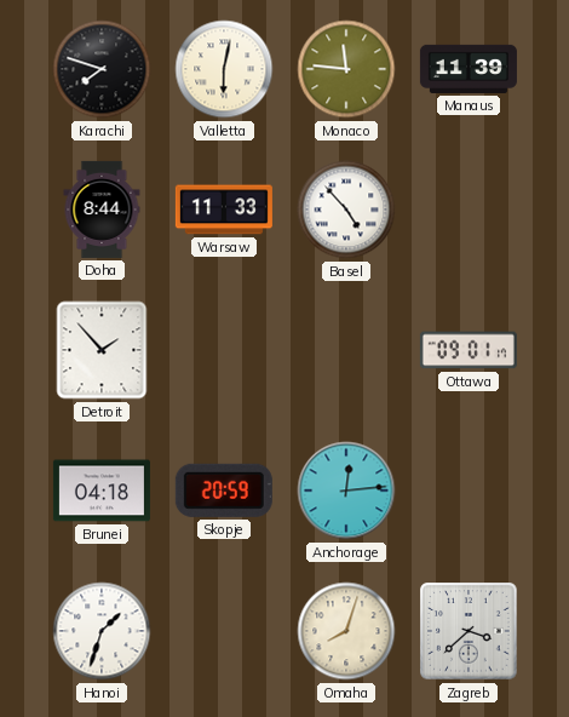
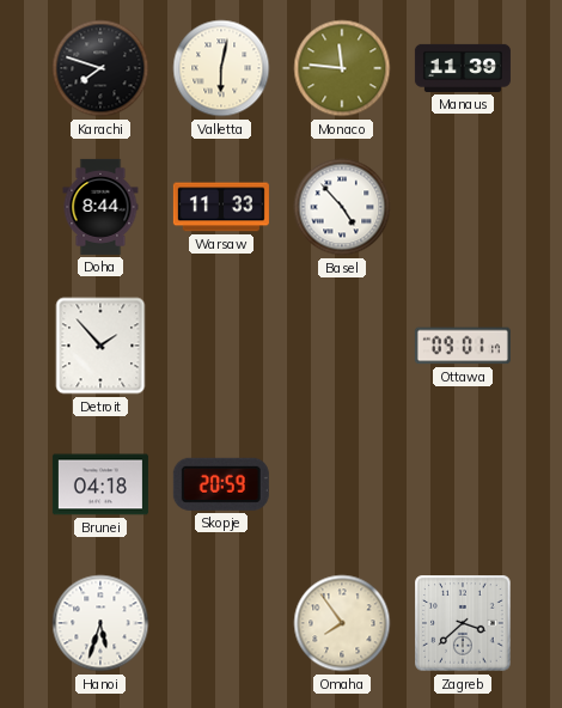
Anchorage: 12:14 -> none
Hanoi: 1:33 -> 5:33
Omaha: 8:03 -> 7:54
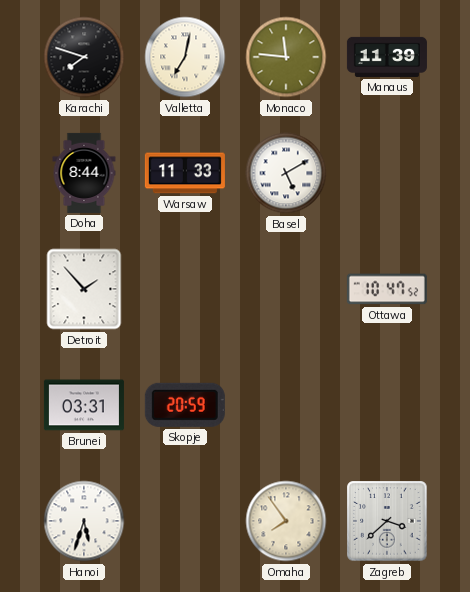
Valletta: 6:02 -> 7:02
Basel: 4:53 -> 5:10
Ottawa: 09:01 -> 10:47
Brunei: 04:18 -> 03:31
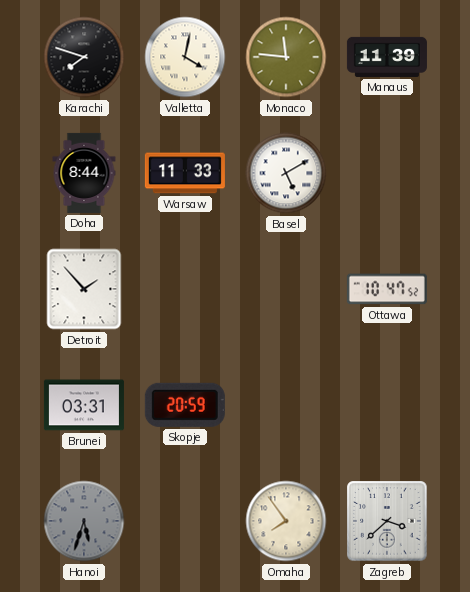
Valletta: 7:02 -> 4:02
Hanoi dial: white -> grey
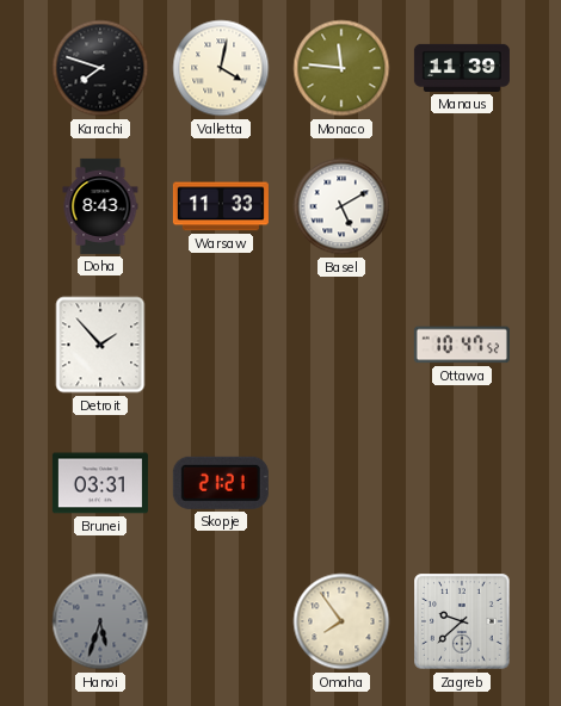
Doha: 8:44 -> 8:43
Skopje: 20:59 -> 21:21
Zagreb: 3:38 -> 9:38
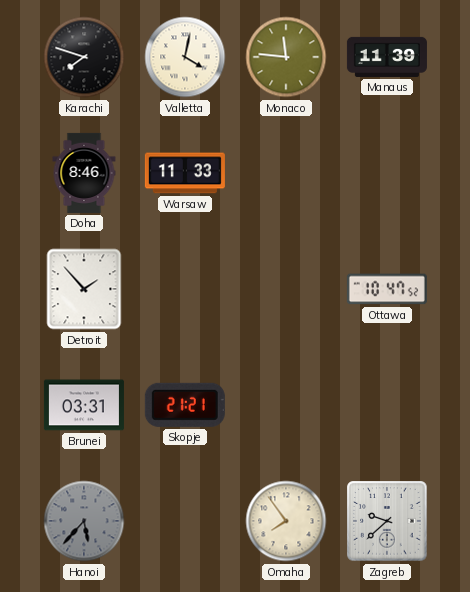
Doha: 8:43 -> 8:46
Basel: 5:10 -> none
Hanoi: 5:33 -> 5:37
